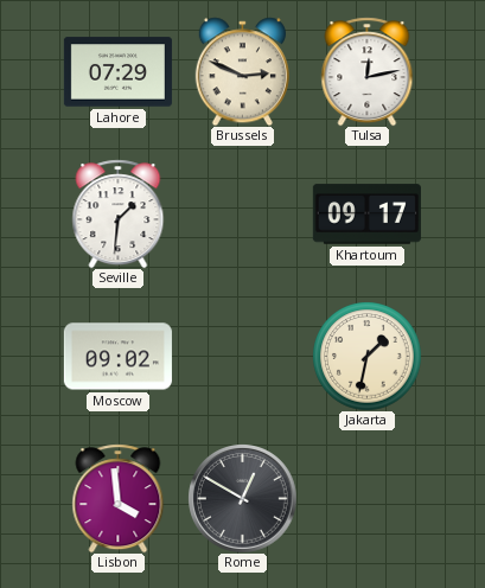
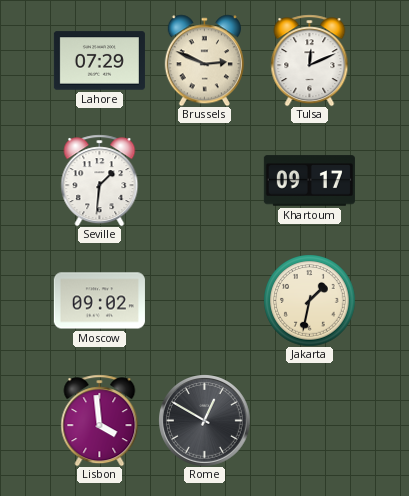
Tulsa: 12:13 -> 12:11
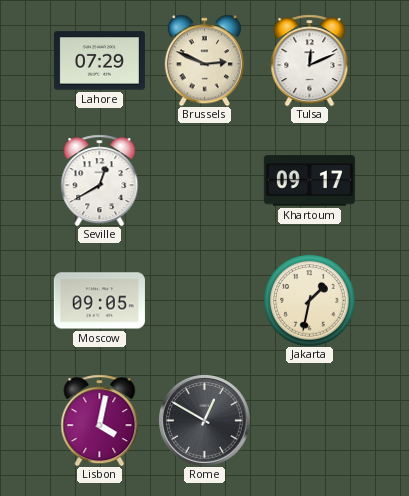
Seville: 1:31 -> 12:40
Moscow: 09:02 -> 09:05
Lisbon: 3:59 -> 4:02
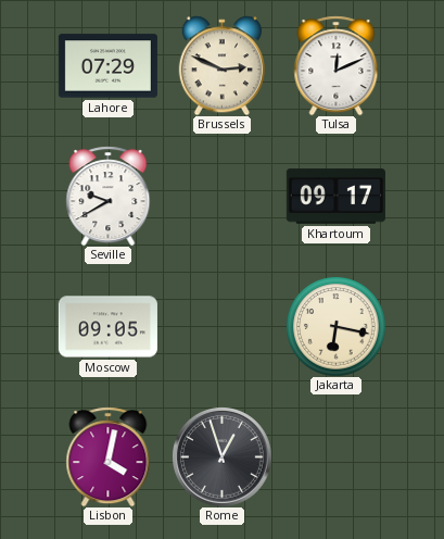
Seville: 12:40 -> 9:40
Jakarta: 1:32 -> 6:17
Rome: 12:50 -> 12:57
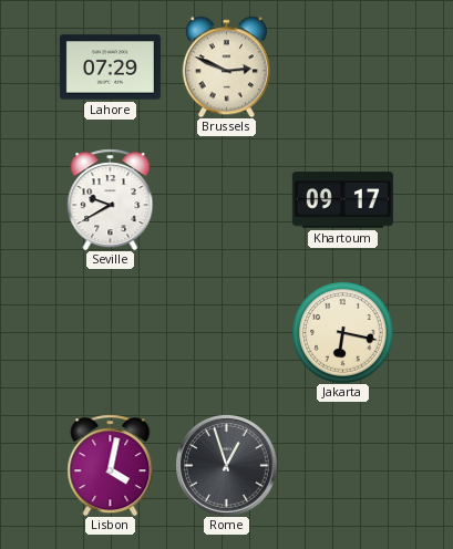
Tulsa: 12:11 -> none
Moscow: 09:05 -> none
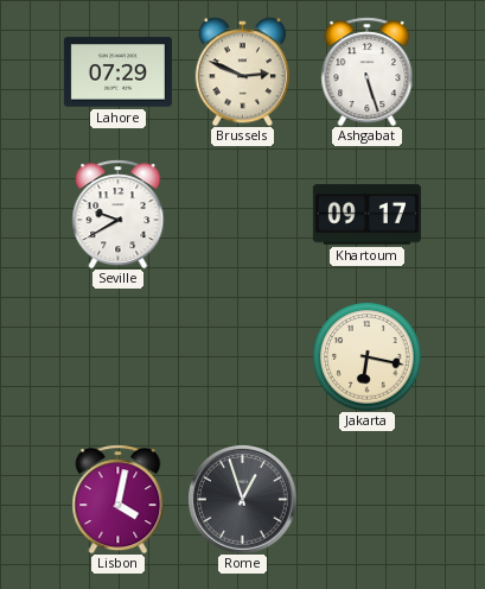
Ashgabat: none -> 5:27
